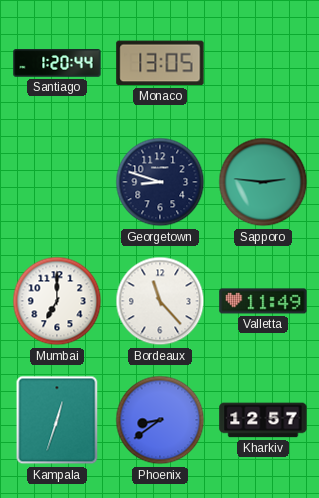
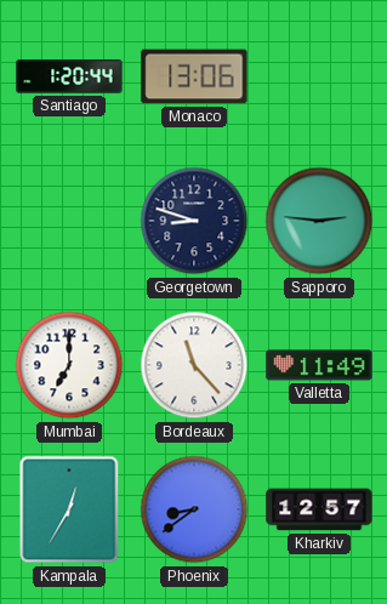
Monaco: 13:05 -> 13:06
Kampala: 12:33 -> 12:35
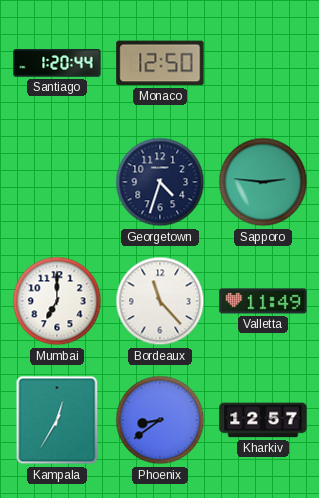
Monaco: 13:06 -> 12:50
Georgetown: 8:48 -> 4:33
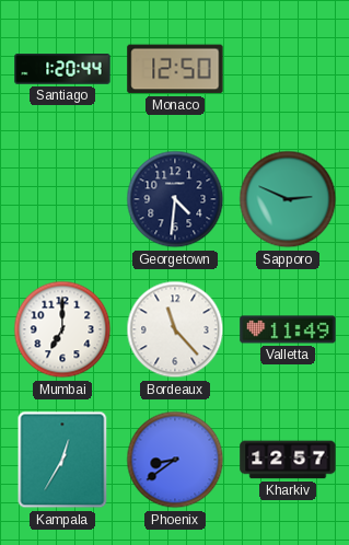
Georgetown: 4:33 -> 4:31
Sapporo: 2:46 -> 2:49
